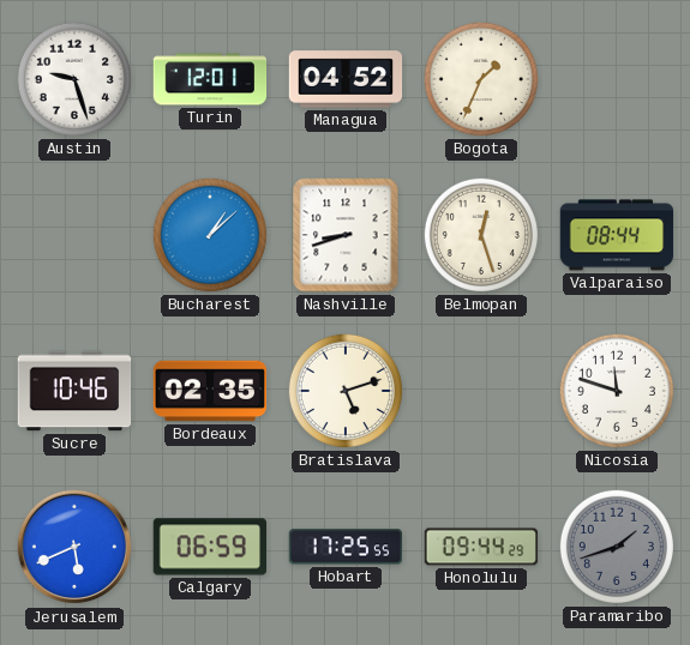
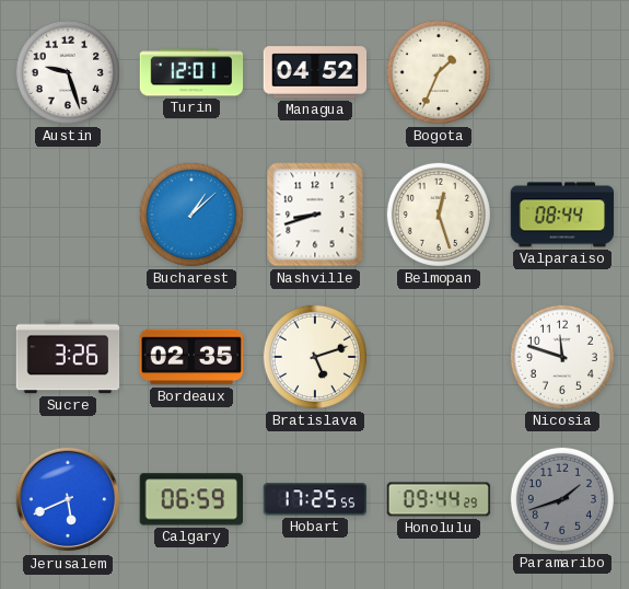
Sucre: 10:46 -> 3:26
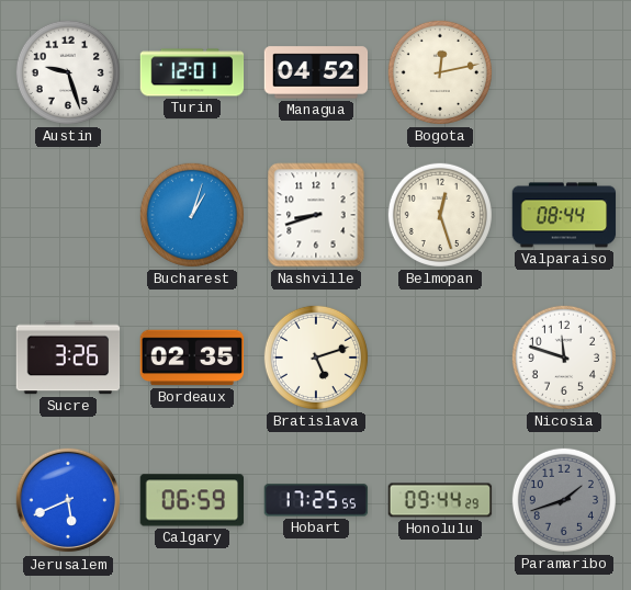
Bogota: 1:34 -> 12:13
Bucharest: 1:08 -> 1:03
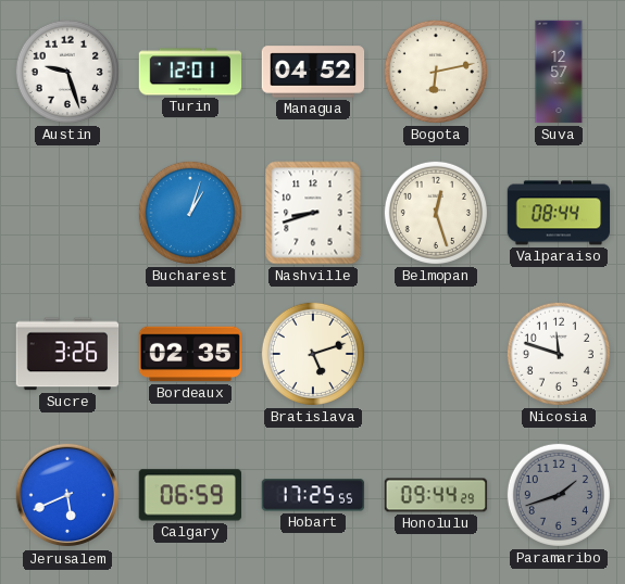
Bogota: 12:13 -> 6:13
Suva: none -> 12:57
